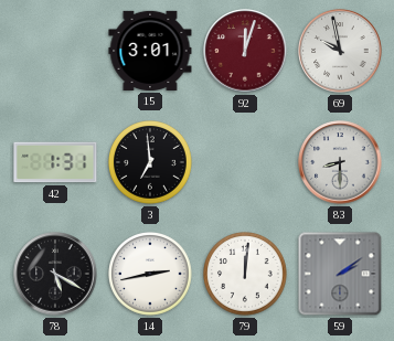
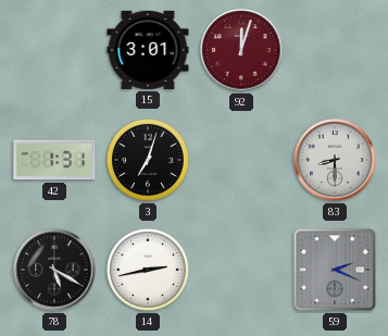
69: 9:58 -> none
3: 6:59 -> 7:03
79: 12:01 -> none
59: 2:09 -> 2:19
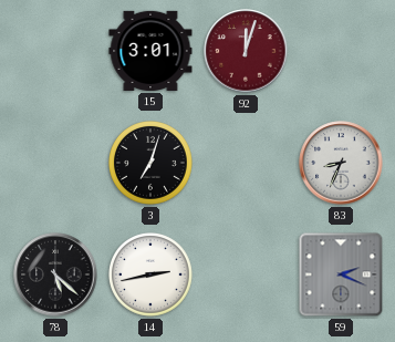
42: 1:31 -> none
83: 8:30 -> 8:34
78: 5:20 -> 5:22
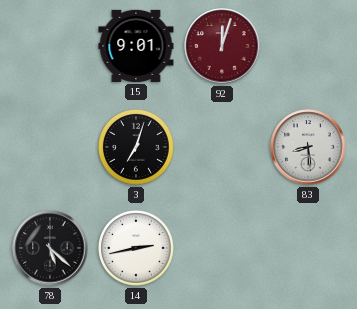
15: 3:01 -> 9:01
83: 8:34 -> 8:29
59: 2:19 -> none
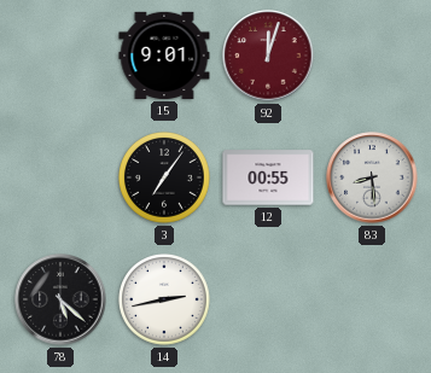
3: 7:03 -> 7:06
12: none -> 00:55
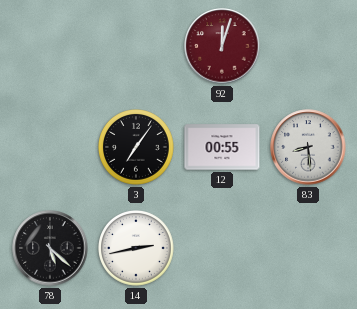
15: 9:01 -> none
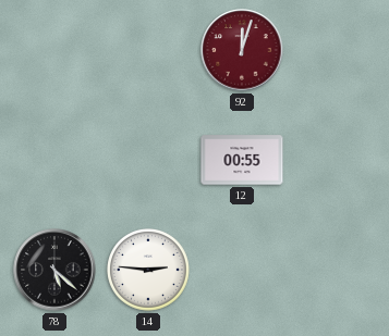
3: 7:06 -> none
83: 8:29 -> none
14: 2:43 -> 2:46
